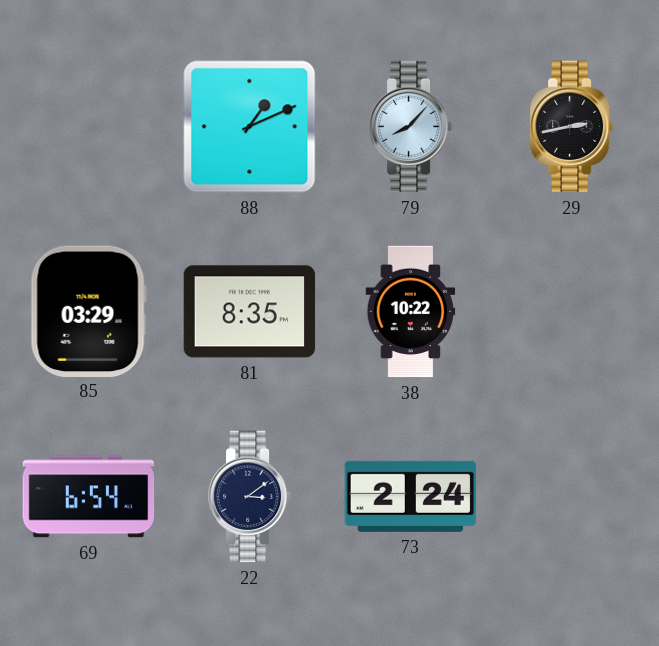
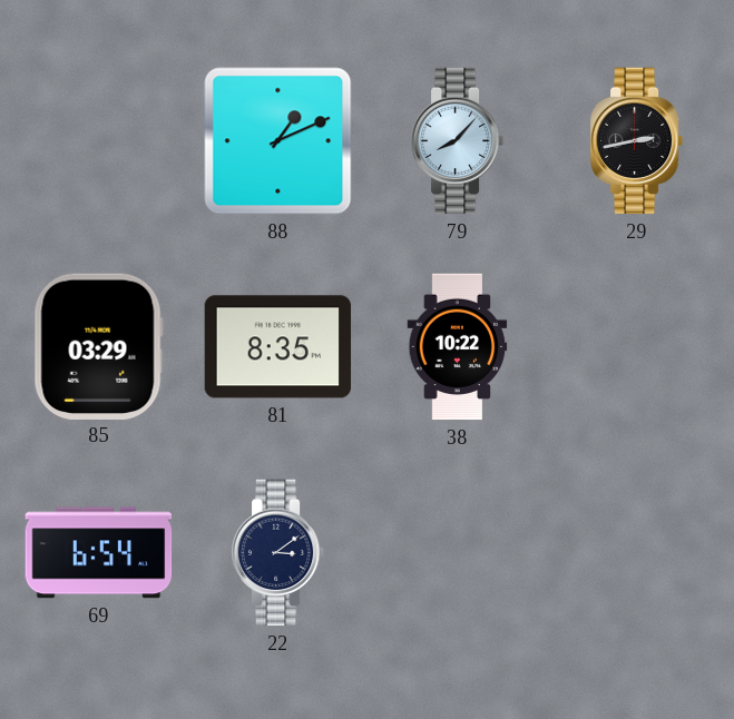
73: 2:24 -> none
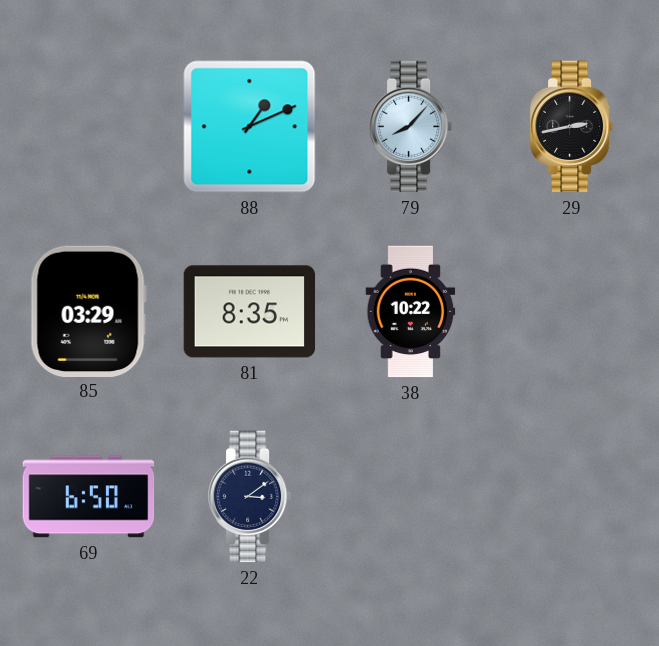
69: 6:54 -> 6:50
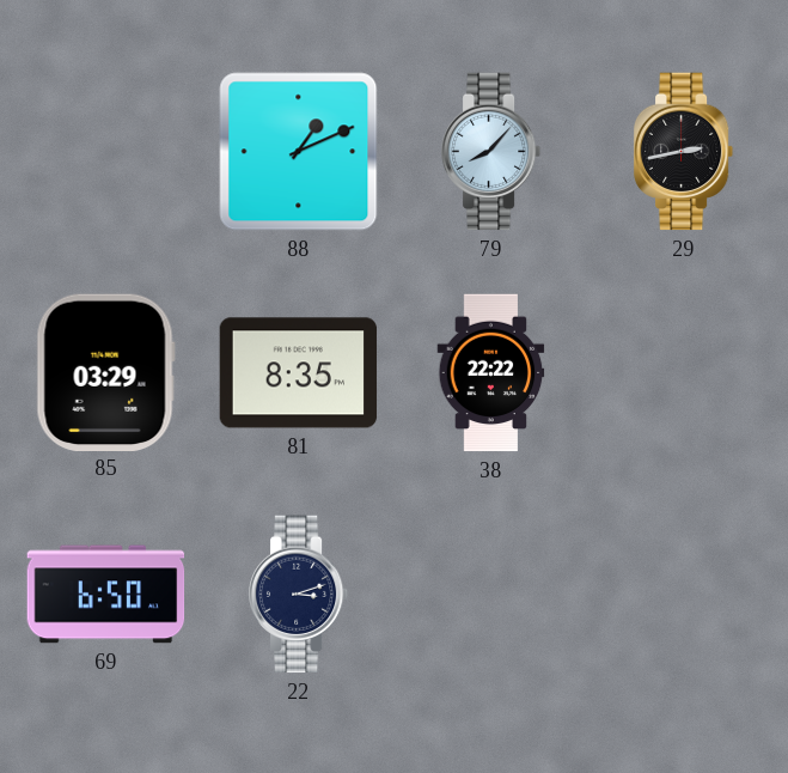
38: 10:22 -> 22:22
22: 3:09 -> 3:12
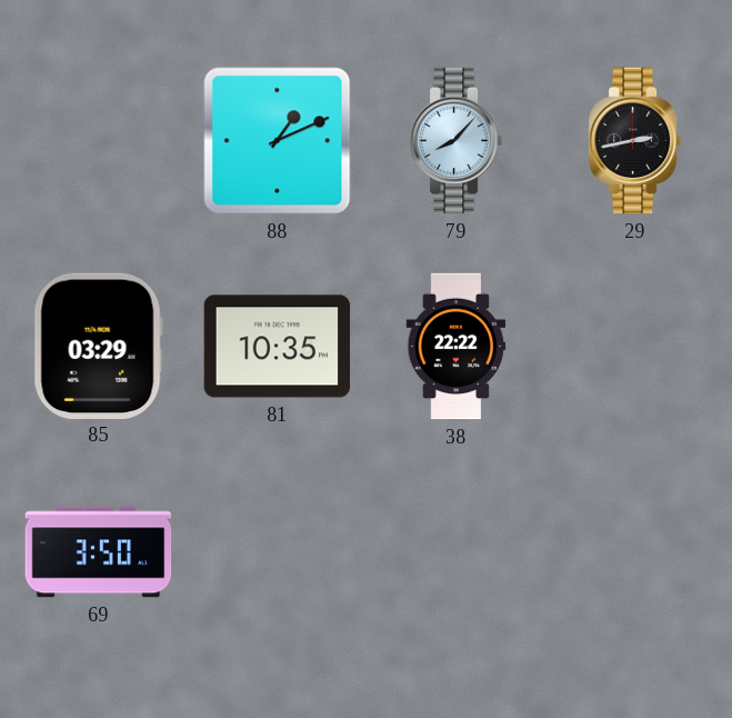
81: 8:35 -> 10:35
69: 6:50 -> 3:50
22: 3:12 -> none
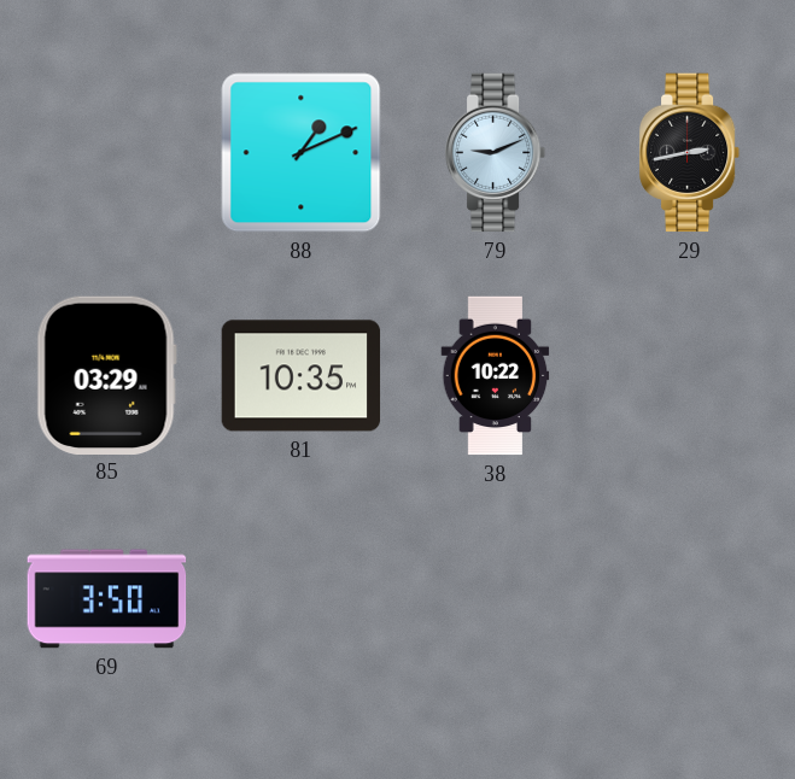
79: 8:07 -> 9:11
38: 22:22 -> 10:22
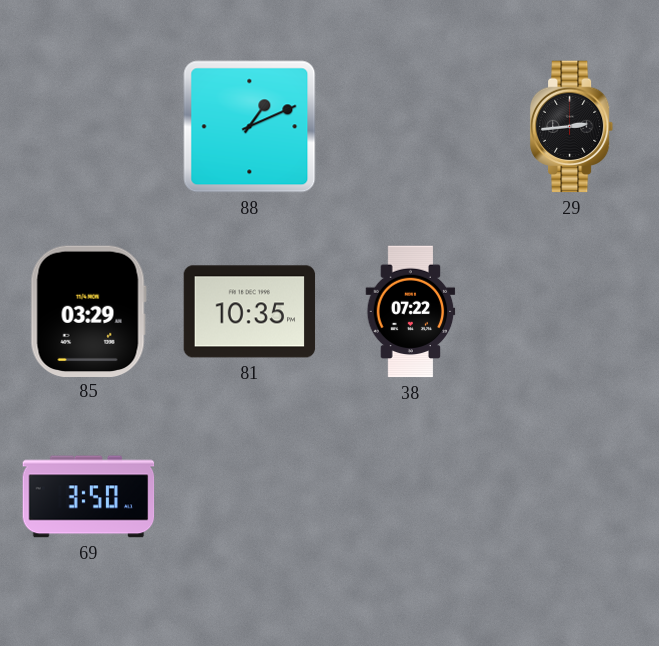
79: 9:11 -> none
29: 2:43 -> 2:44
38: 10:22 -> 07:22
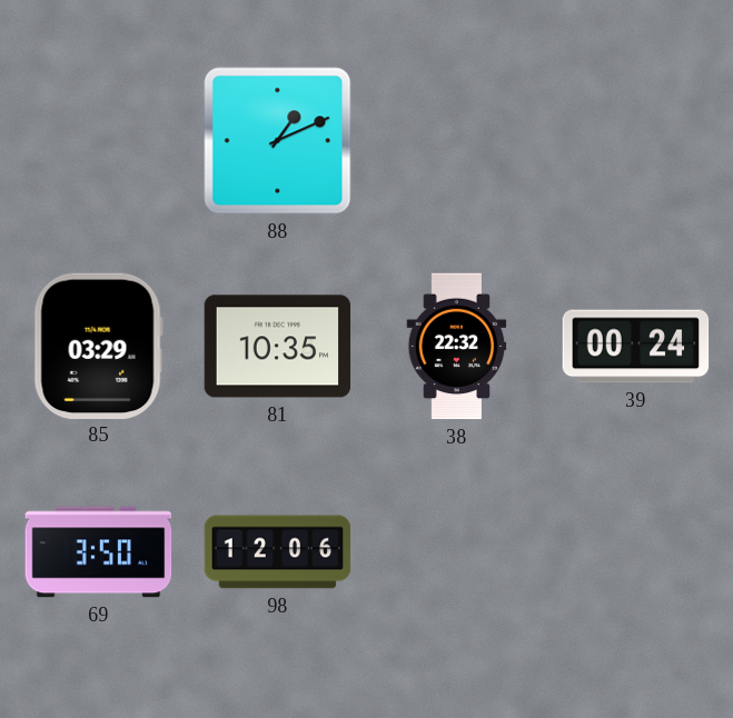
29: 2:44 -> none
38: 07:22 -> 22:32
39: none -> 00:24
98: none -> 12:06
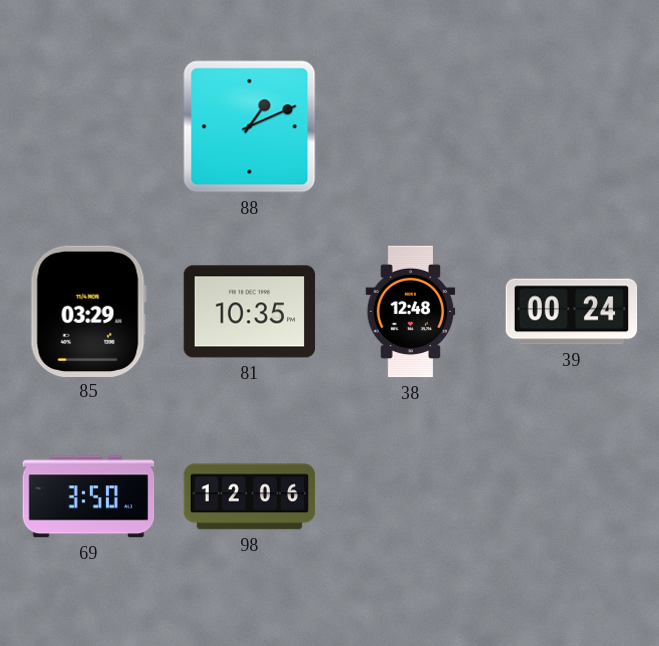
38: 22:32 -> 12:48
